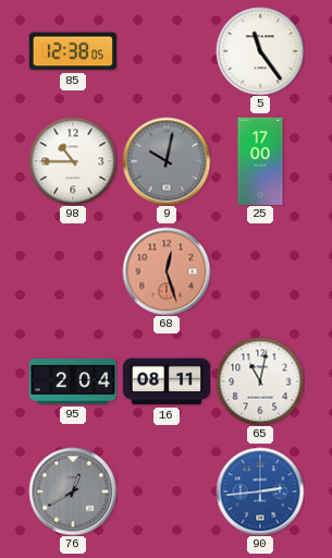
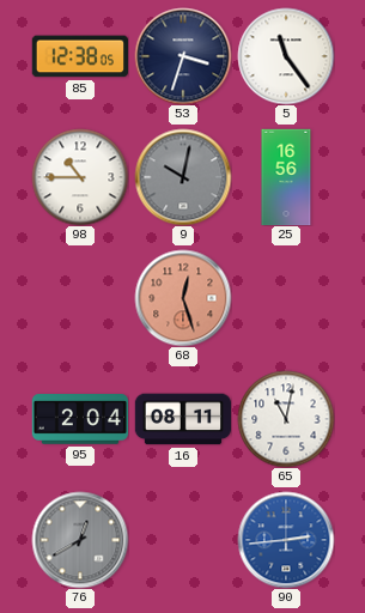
53: none -> 3:33
25: 17:00 -> 16:56
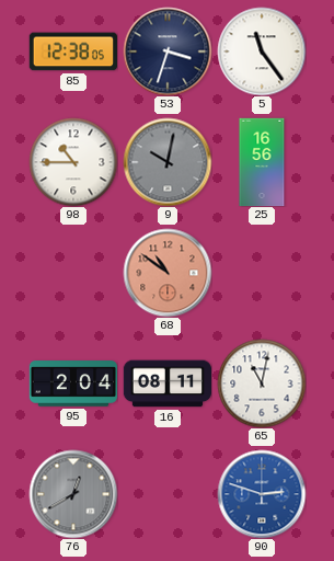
68: 12:27 -> 10:51
90: 2:44 -> 2:48
